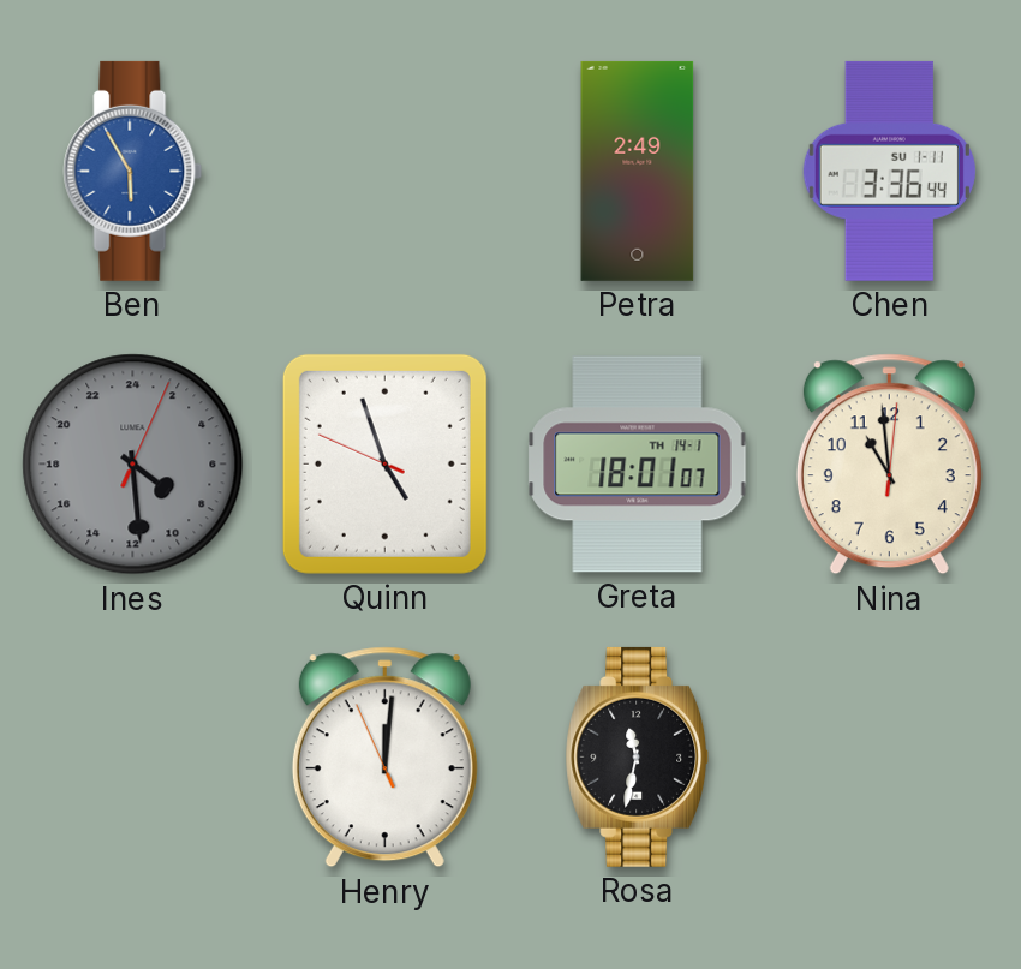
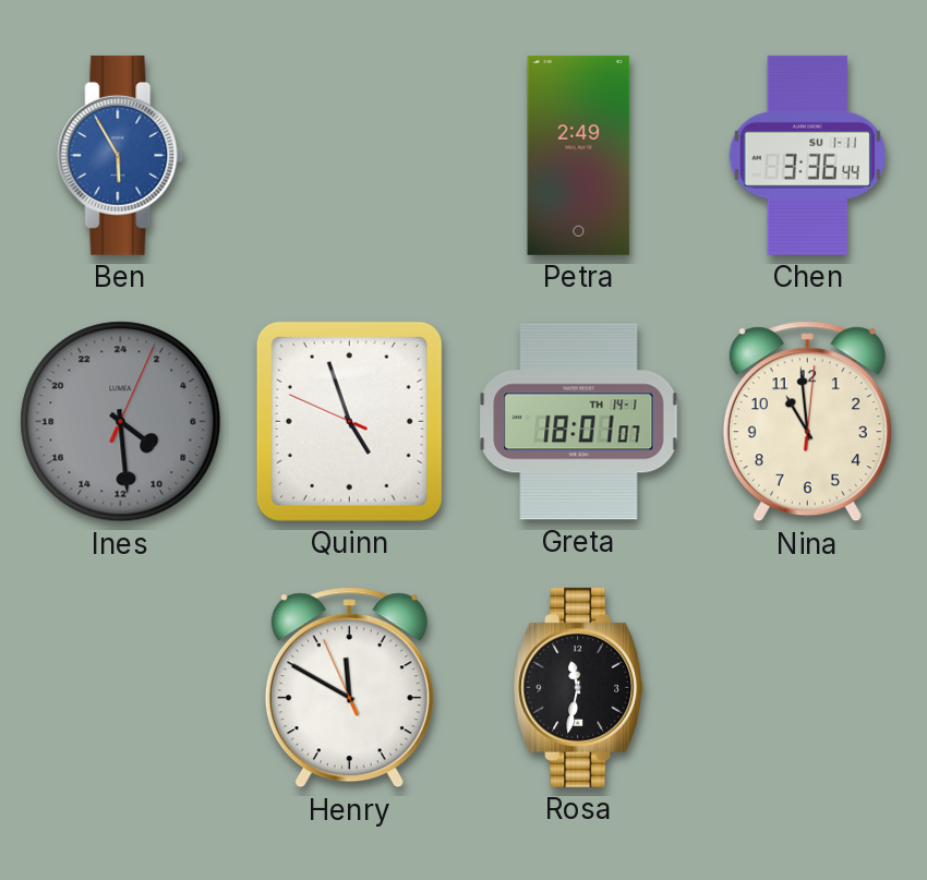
Henry: 12:00 -> 11:49
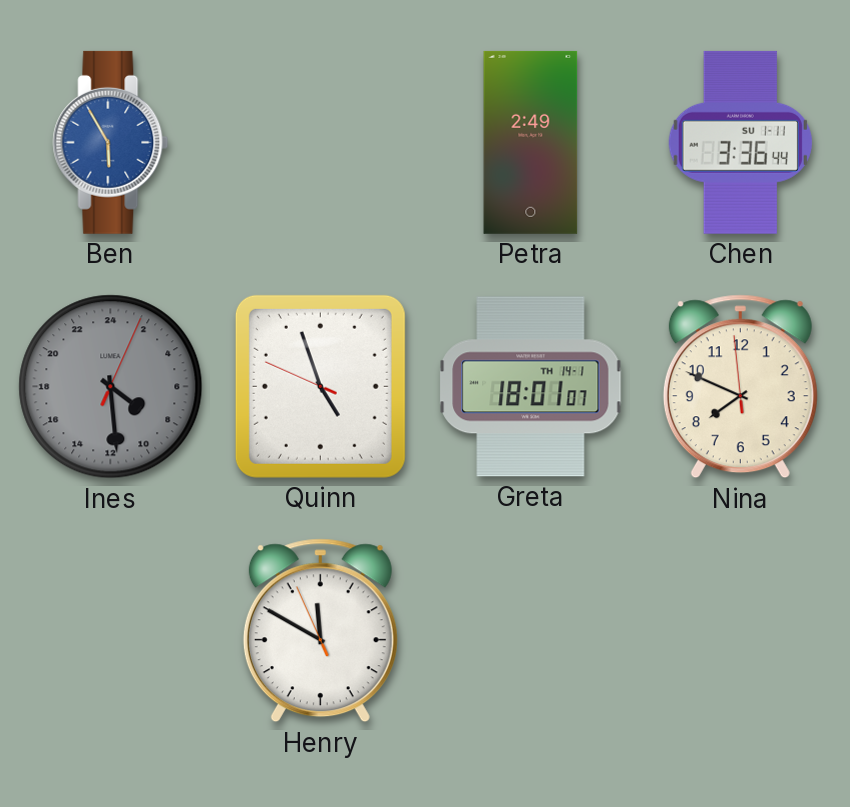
Nina: 10:59 -> 7:48
Rosa: 11:32 -> none
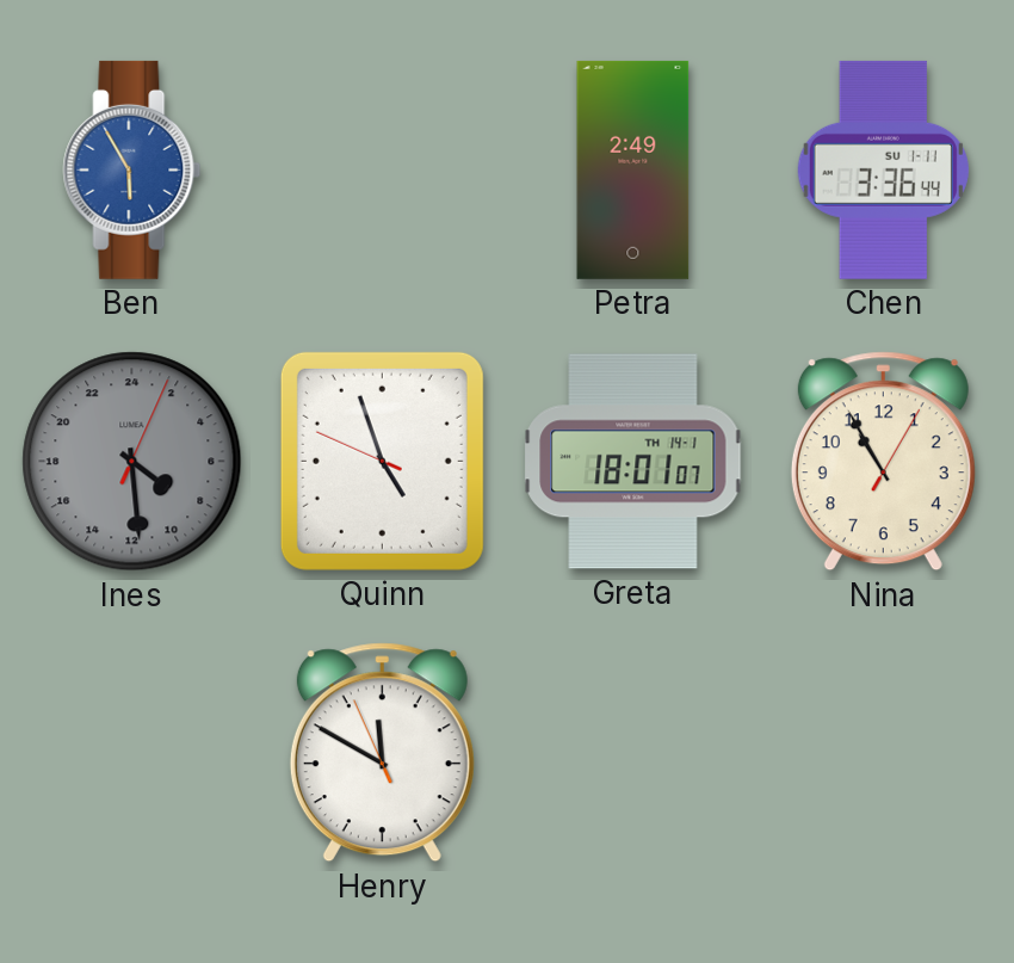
Nina: 7:48 -> 10:55
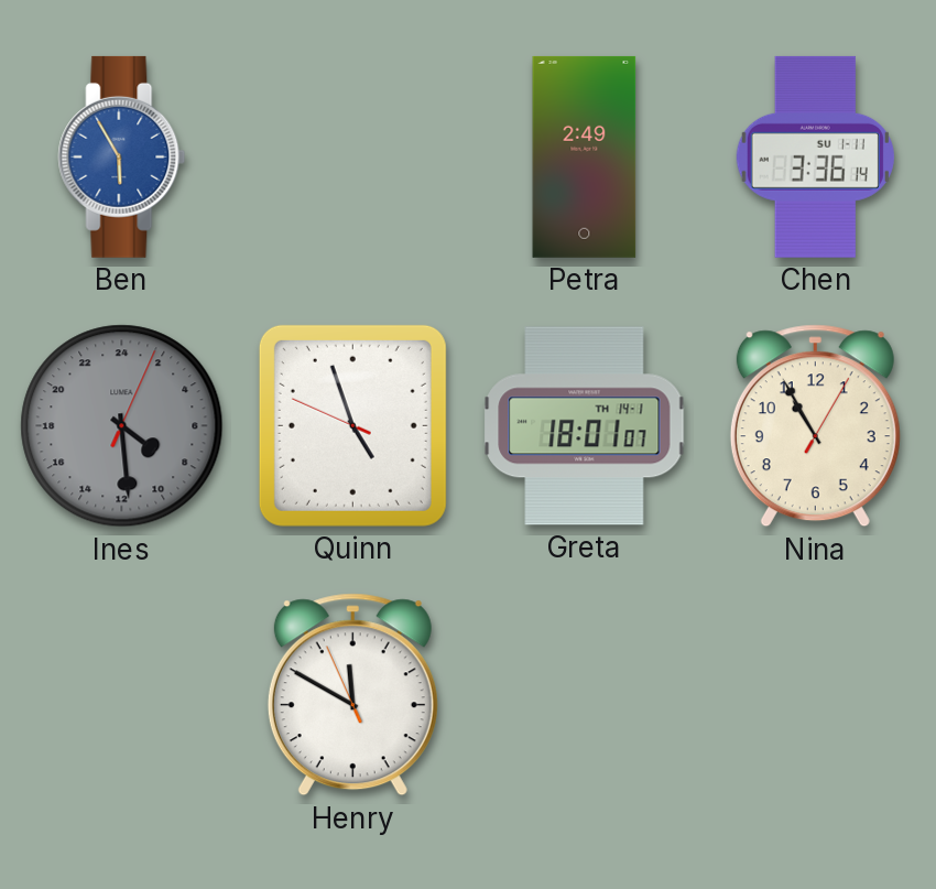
Chen: 3:36:44 -> 3:36:14
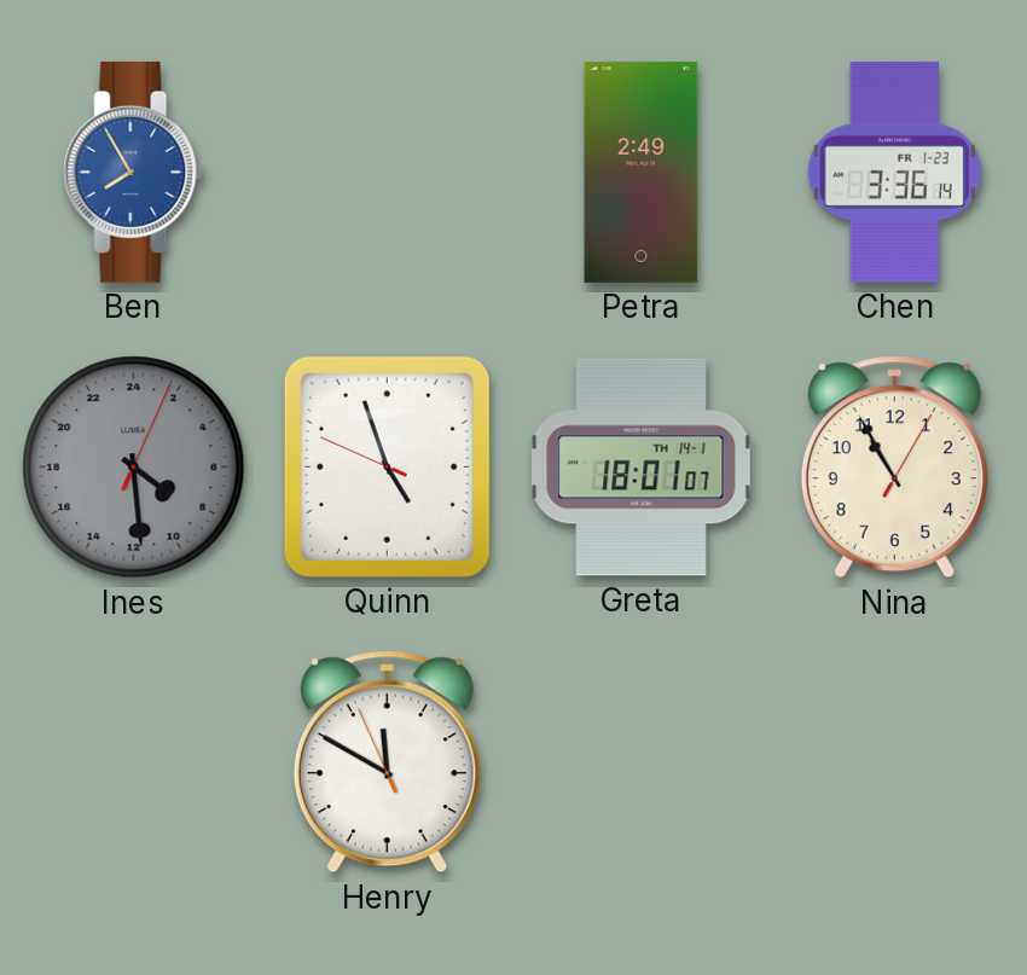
Ben: 5:55 -> 7:55
Chen date: SU 1-11 -> FR 1-23
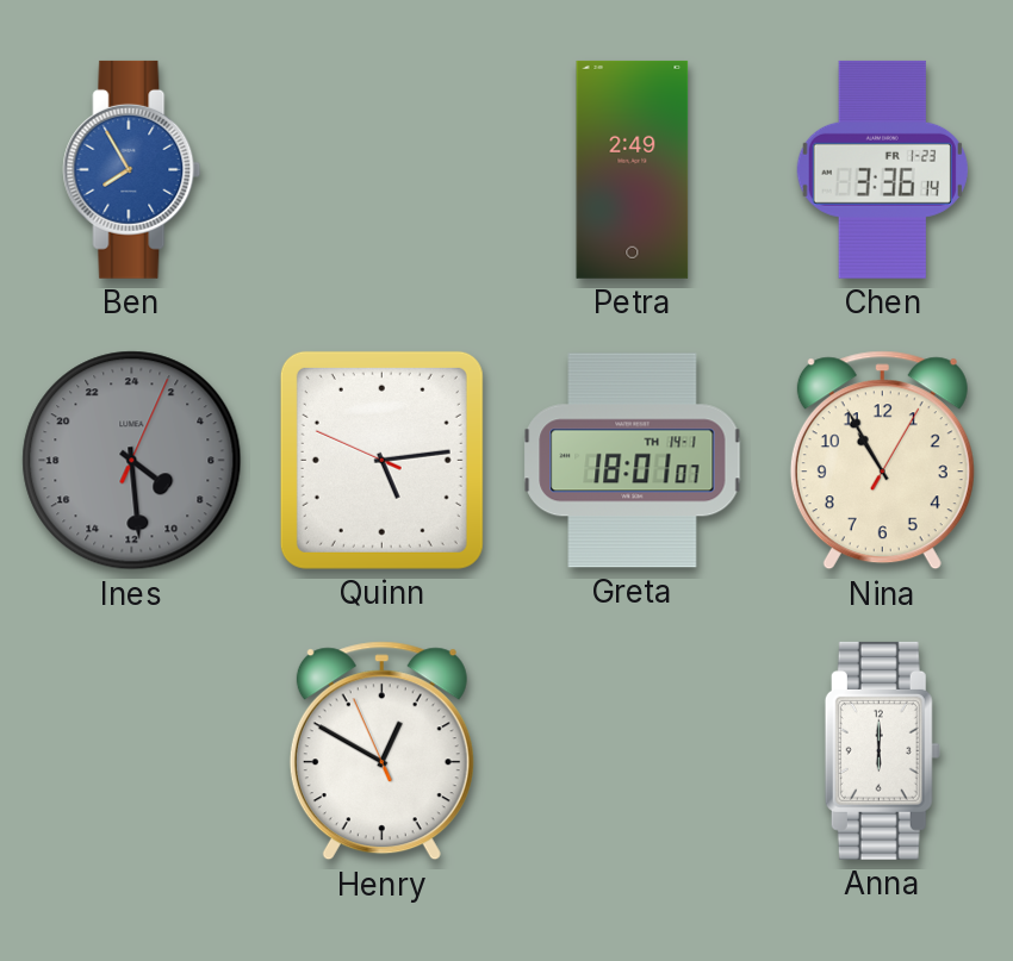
Quinn: 4:56 -> 5:13
Henry: 11:49 -> 12:49
Anna: none -> 6:00
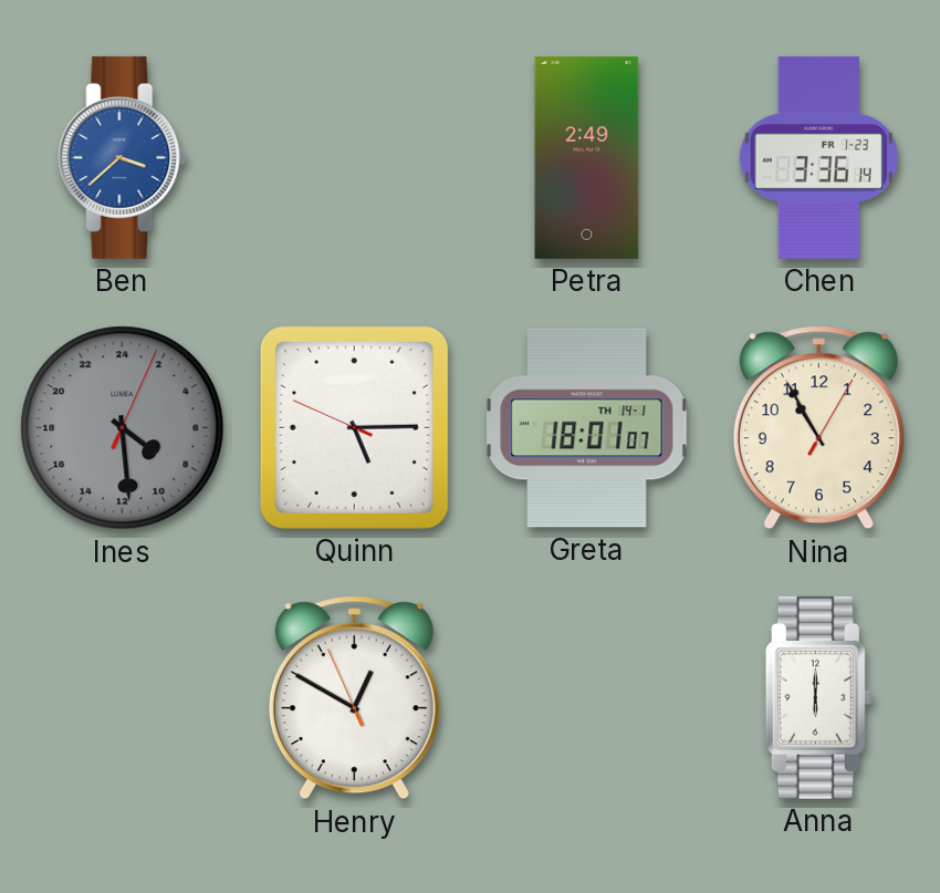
Ben: 7:55 -> 3:38
Quinn: 5:13 -> 5:14
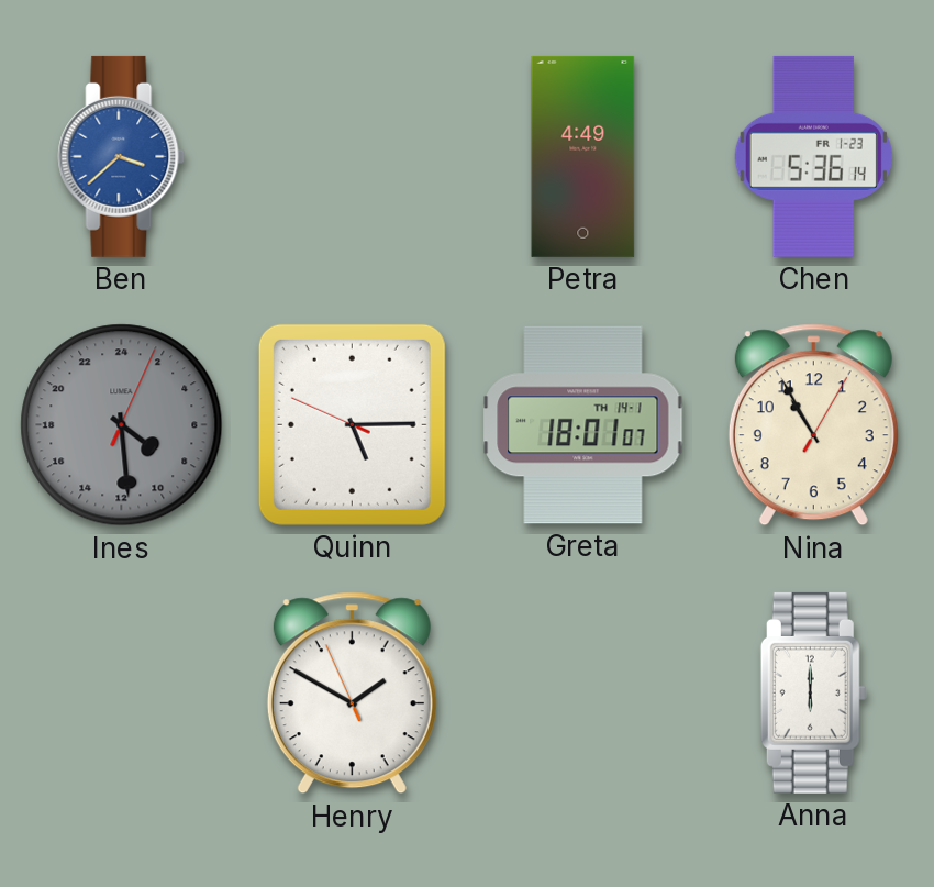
Petra: 2:49 -> 4:49
Chen: 3:36 -> 5:36
Henry: 12:49 -> 1:49
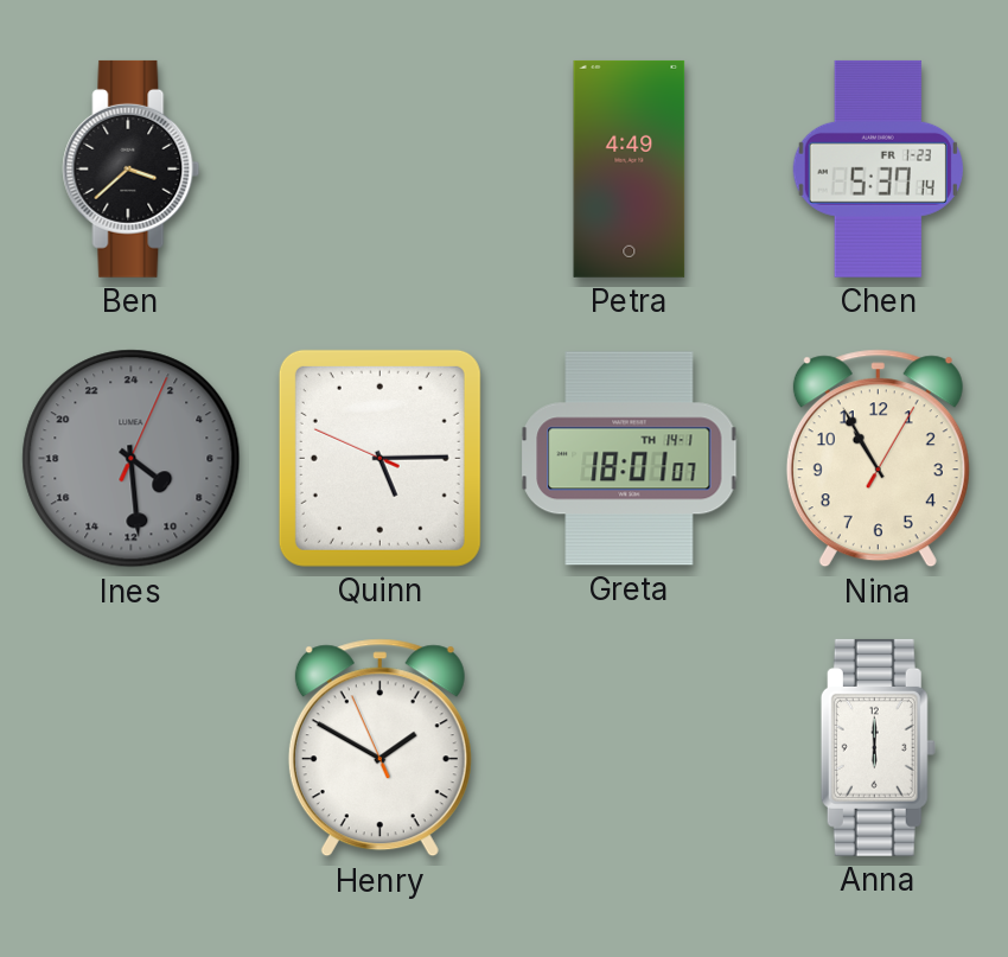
Ben dial: blue -> black
Chen: 5:36 -> 5:37
